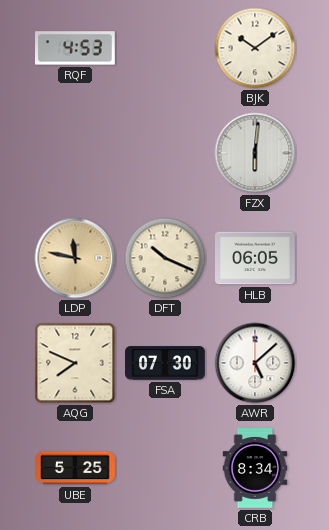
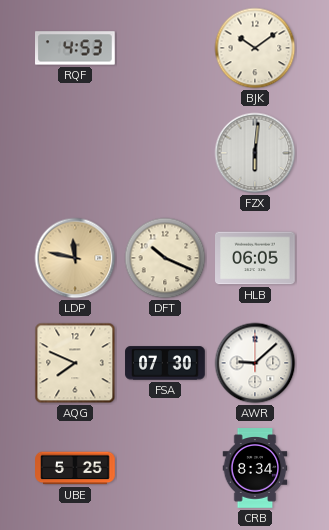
AWR: 5:08 -> 9:08
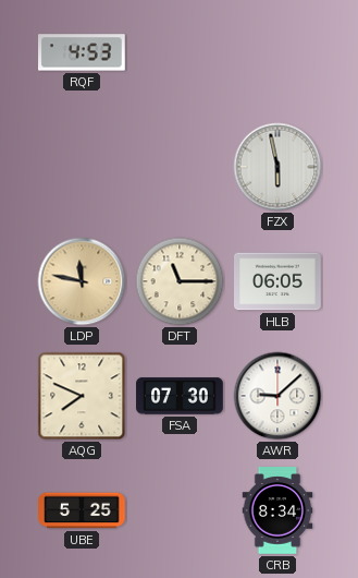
BJK: 10:09 -> none
FZX: 6:01 -> 5:58
DFT: 10:19 -> 11:15
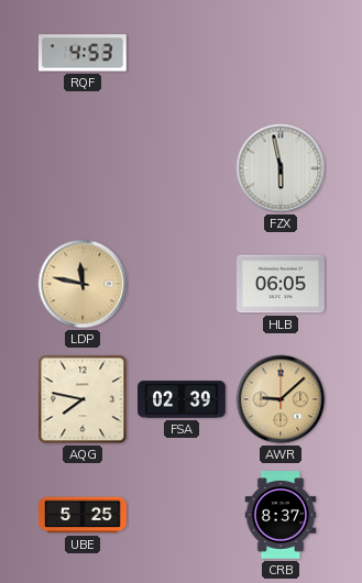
DFT: 11:15 -> none
AQG: 7:49 -> 7:47
FSA: 07:30 -> 02:39
AWR dial: white -> champagne
CRB: 8:34 -> 8:37
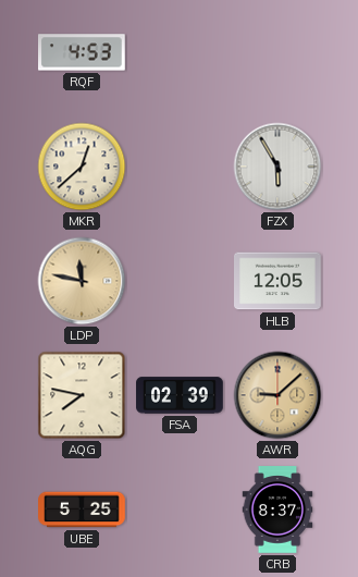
MKR: none -> 12:38
FZX: 5:58 -> 5:55
HLB: 06:05 -> 12:05
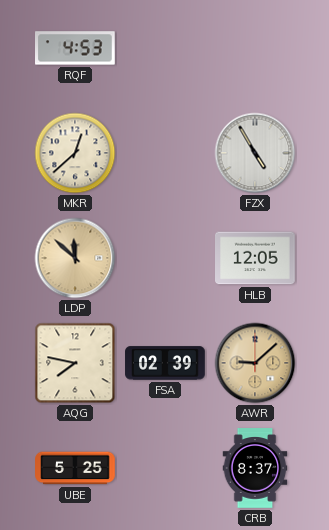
FZX: 5:55 -> 4:55
LDP: 11:47 -> 11:52
